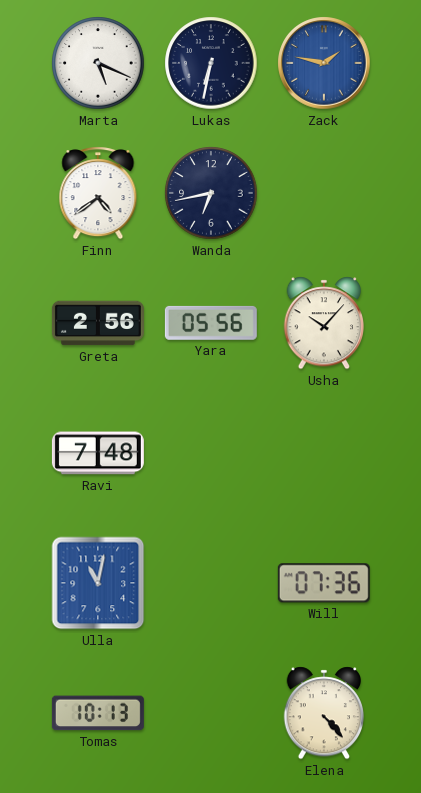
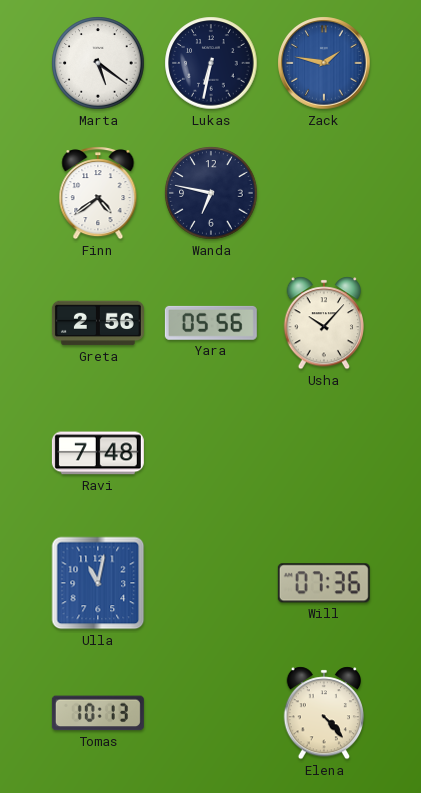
Marta: 5:19 -> 5:21
Wanda: 6:43 -> 6:47
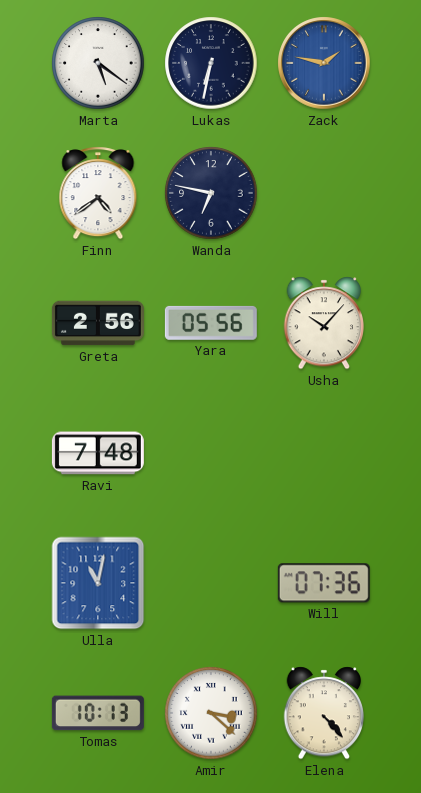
Amir: none -> 3:22
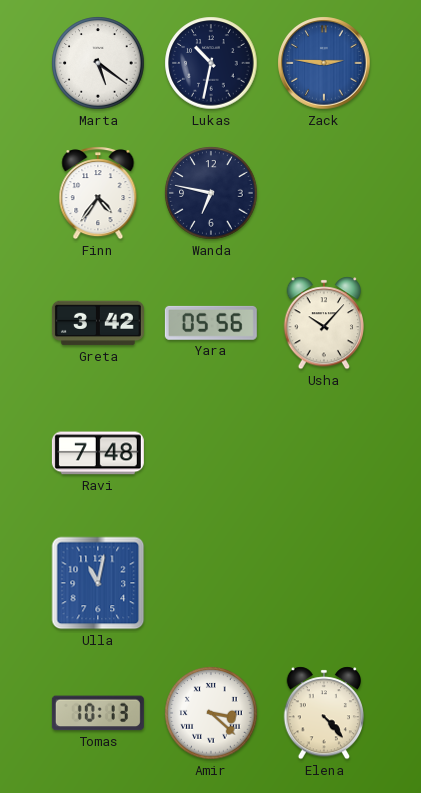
Lukas: 6:32 -> 10:32
Zack: 1:47 -> 2:46
Finn: 4:39 -> 4:36
Greta: 2:56 -> 3:42
Will: 07:36 -> none
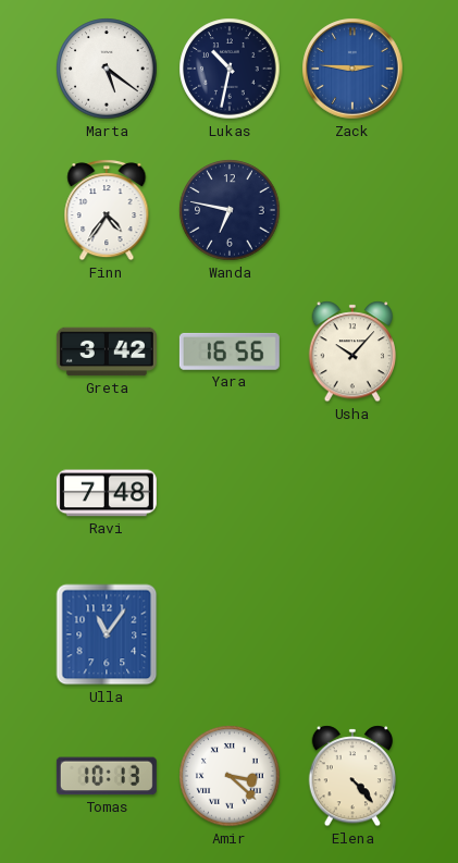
Yara: 05:56 -> 16:56
Ulla: 11:02 -> 11:06
